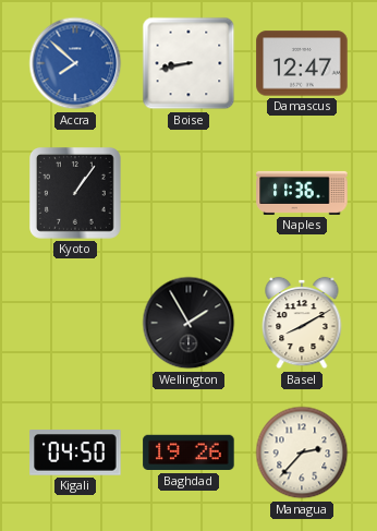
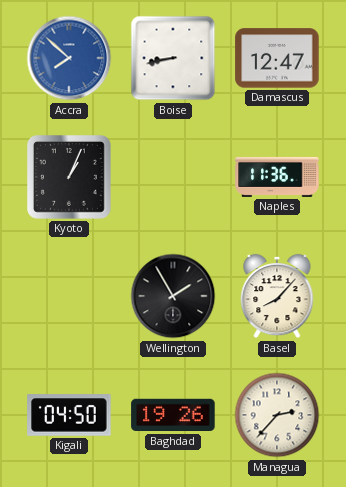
Kyoto: 1:06 -> 1:04
Basel: 8:10 -> 8:07
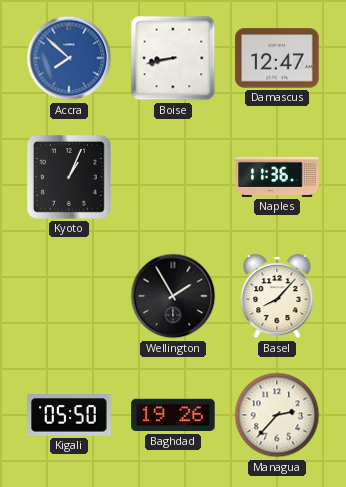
Kigali: 04:50 -> 05:50
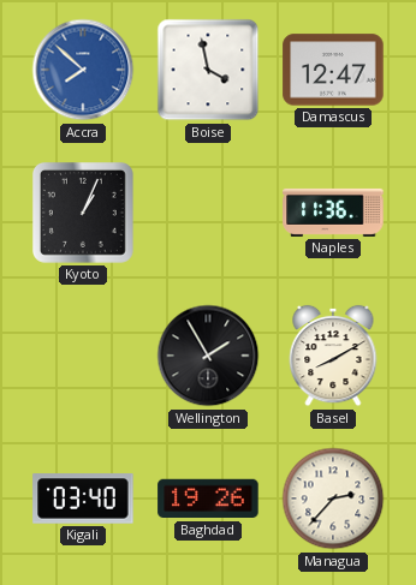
Boise: 8:43 -> 3:58
Basel: 8:07 -> 8:10
Kigali: 05:50 -> 03:40
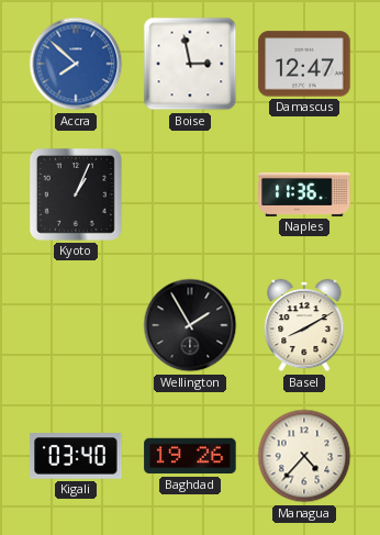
Boise: 3:58 -> 2:58
Managua: 2:37 -> 4:37
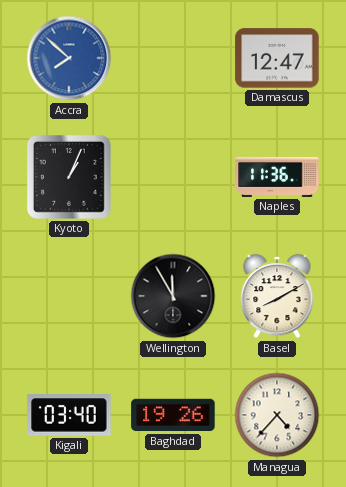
Boise: 2:58 -> none
Wellington: 1:55 -> 11:55
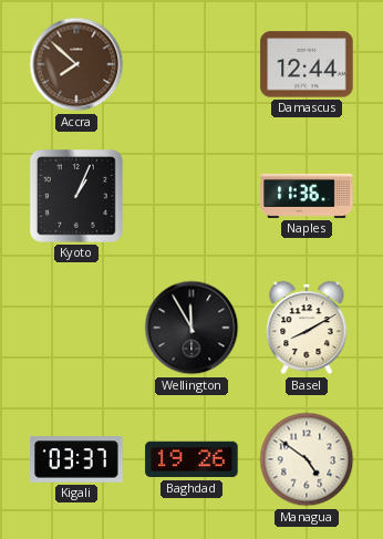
Accra dial: blue -> brown
Damascus: 12:47 -> 12:44
Kigali: 03:40 -> 03:37
Managua: 4:37 -> 4:51
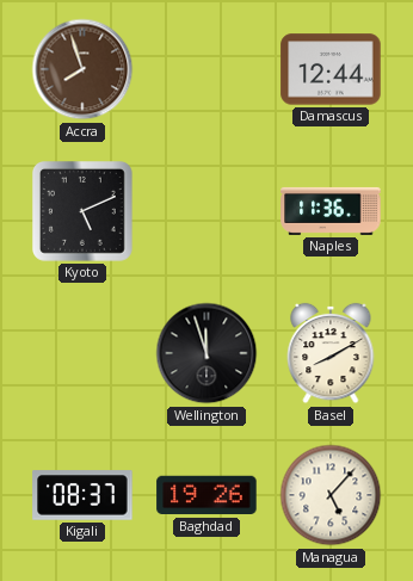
Accra: 7:52 -> 7:57
Kyoto: 1:04 -> 5:11
Wellington: 11:55 -> 11:57
Kigali: 03:37 -> 08:37
Managua: 4:51 -> 5:07
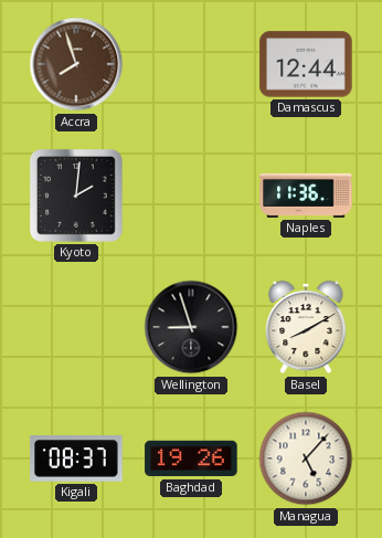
Kyoto: 5:11 -> 2:01
Wellington: 11:57 -> 8:57
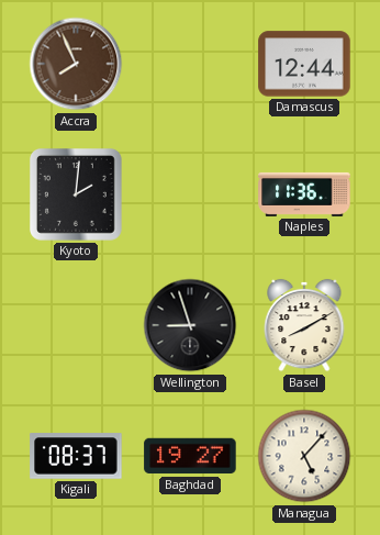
Accra: 7:57 -> 7:56
Baghdad: 19:26 -> 19:27
